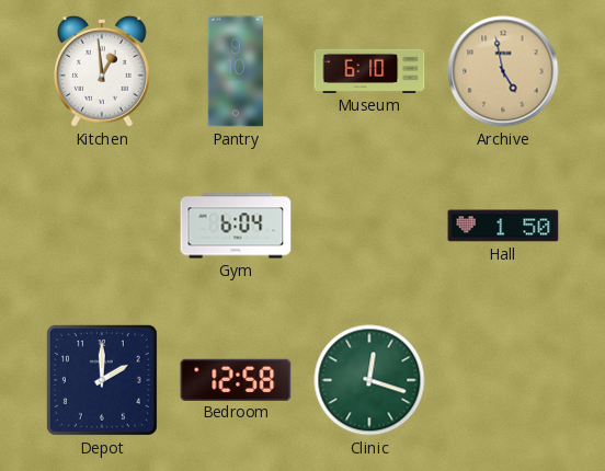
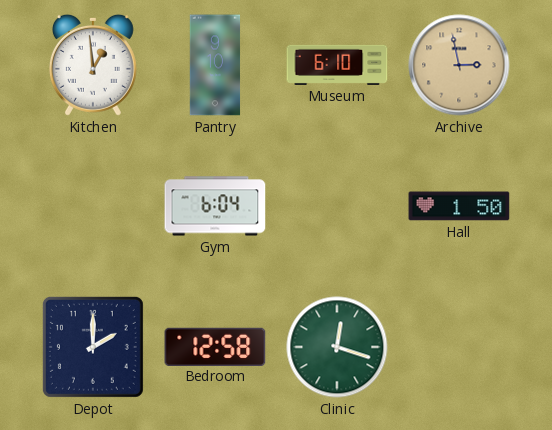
Archive: 4:58 -> 2:58
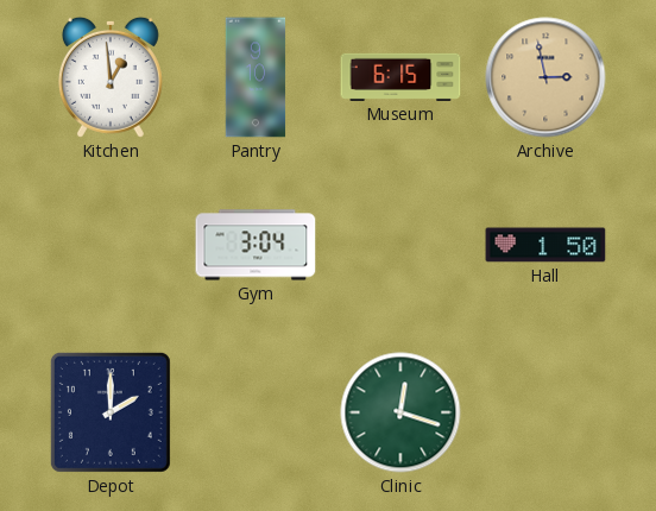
Museum: 6:10 -> 6:15
Gym: 6:04 -> 3:04
Bedroom: 12:58 -> none
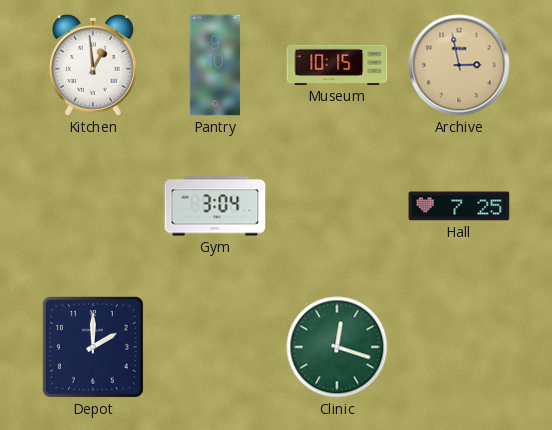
Museum: 6:15 -> 10:15
Hall: 1:50 -> 7:25
